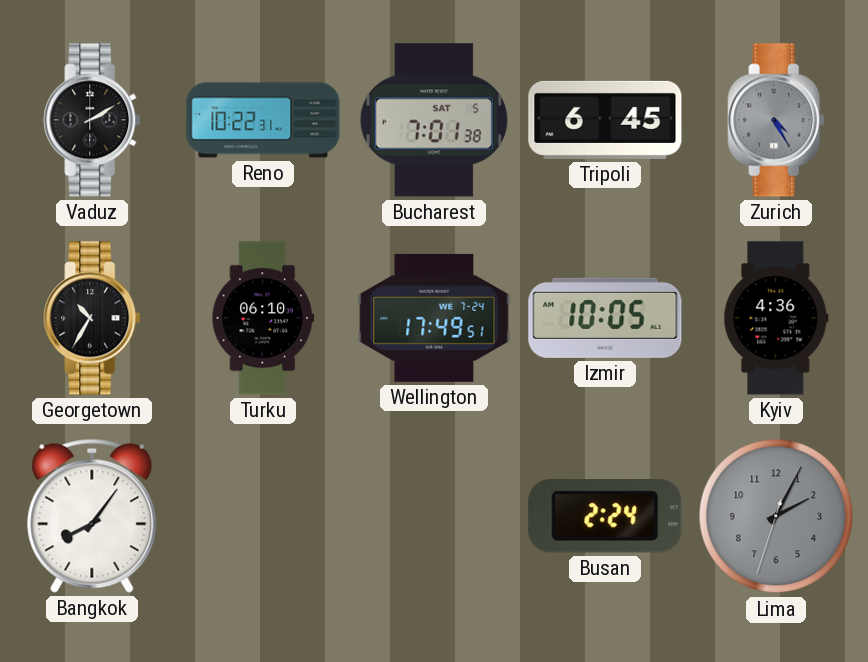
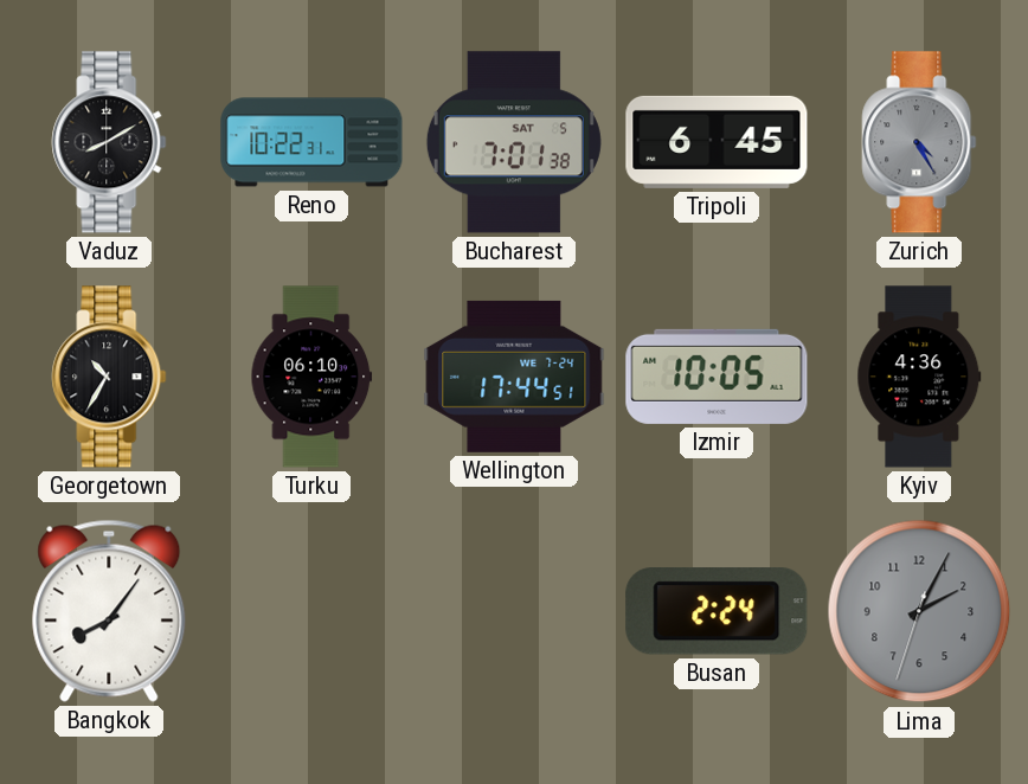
Vaduz: 2:10 -> 8:10
Wellington: 17:49 -> 17:44
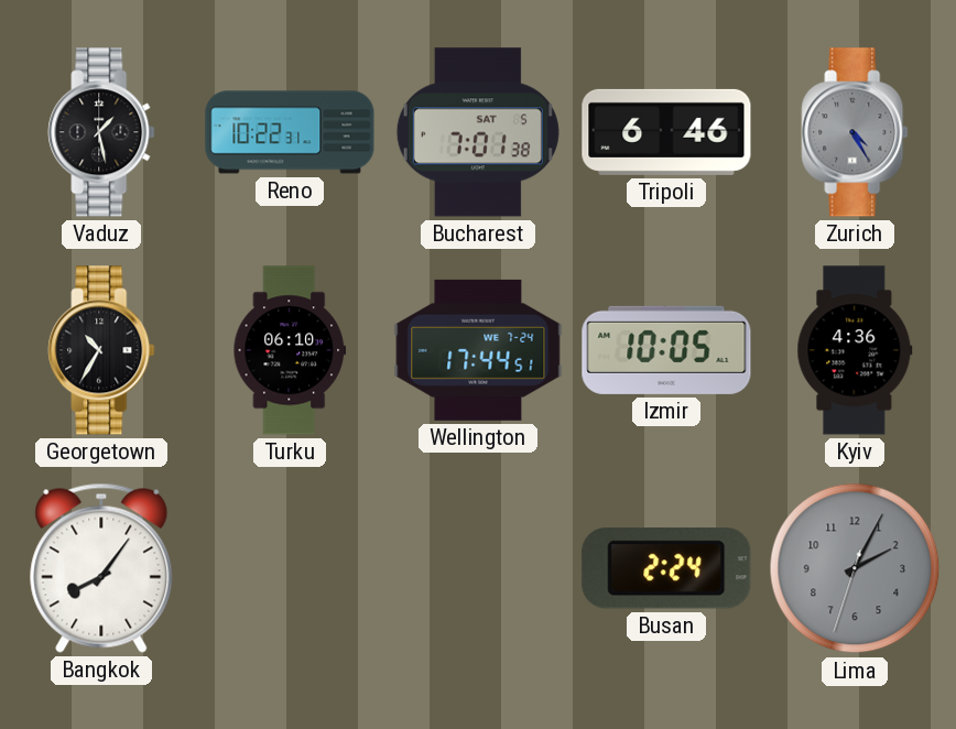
Vaduz: 8:10 -> 1:28
Tripoli: 6:45 -> 6:46
